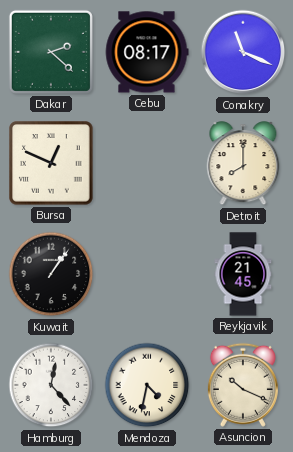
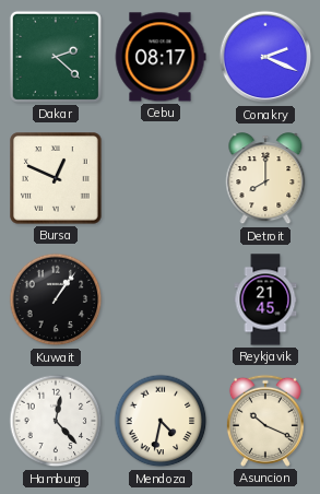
Conakry: 11:19 -> 2:19
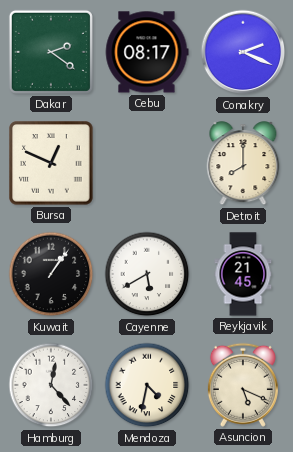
Dakar: 2:22 -> 2:21
Cayenne: none -> 5:40
Asuncion: 10:19 -> 5:19
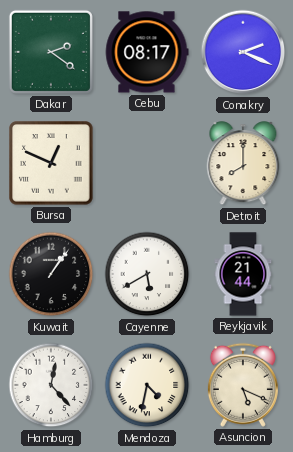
Reykjavik: 21:45 -> 21:44
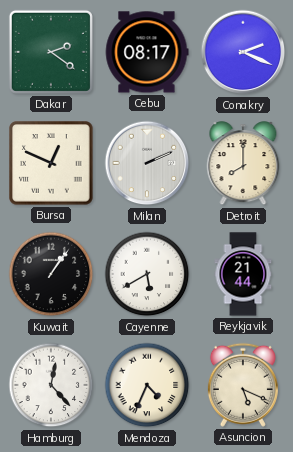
Milan: none -> 2:11
Mendoza: 4:32 -> 4:34
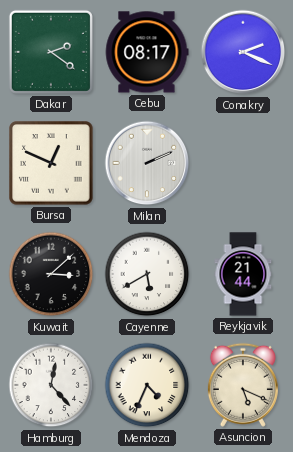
Detroit: 8:00 -> none
Kuwait: 1:06 -> 3:08
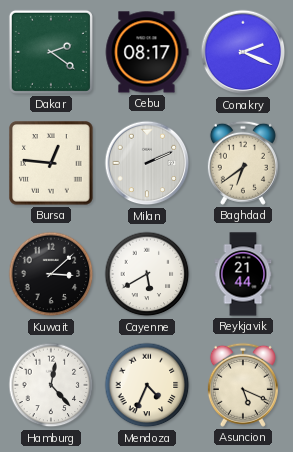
Bursa: 12:49 -> 12:46
Baghdad: none -> 6:39
